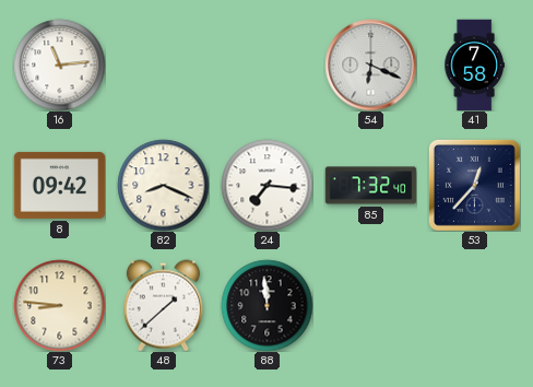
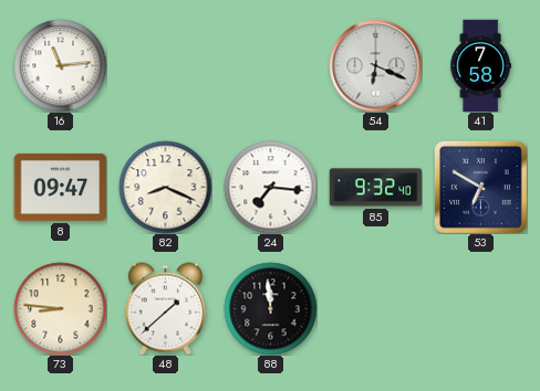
8: 09:42 -> 09:47
85: 7:32 -> 9:32
53: 12:37 -> 6:50
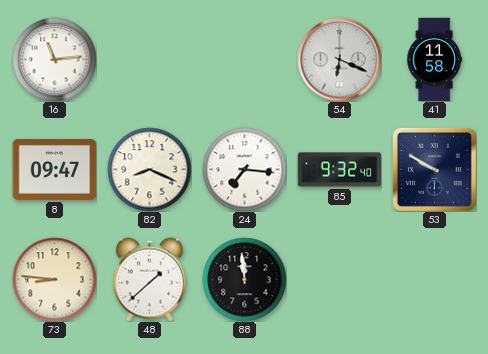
41: 7:58 -> 11:58
53: 6:50 -> 9:50
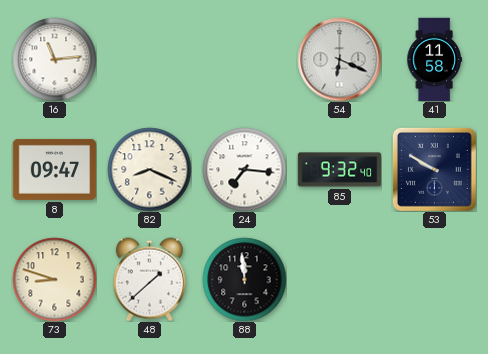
73: 8:46 -> 8:48
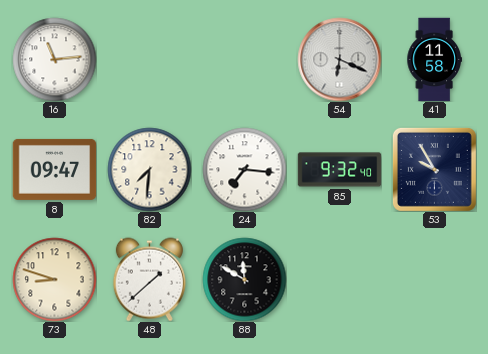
82: 8:19 -> 7:31
53: 9:50 -> 9:55
88: 11:59 -> 11:50
